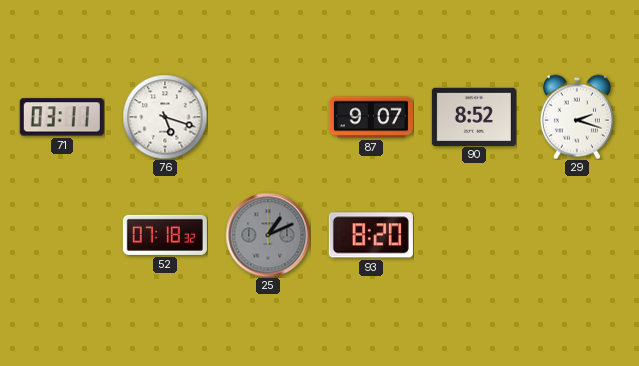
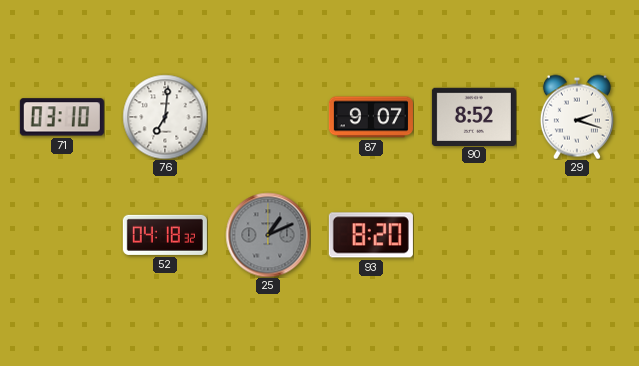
71: 03:11 -> 03:10
76: 5:18 -> 7:01
52: 07:18 -> 04:18
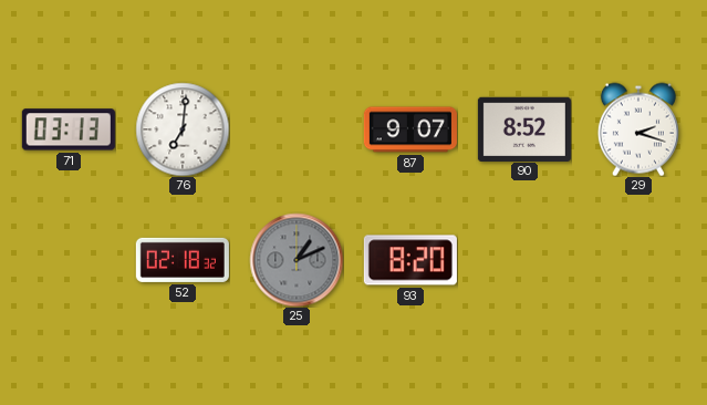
71: 03:10 -> 03:13
52: 04:18 -> 02:18
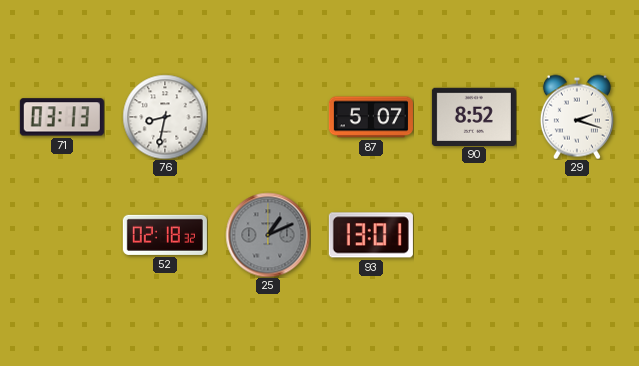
76: 7:01 -> 8:32
87: 9:07 -> 5:07
93: 8:20 -> 13:01
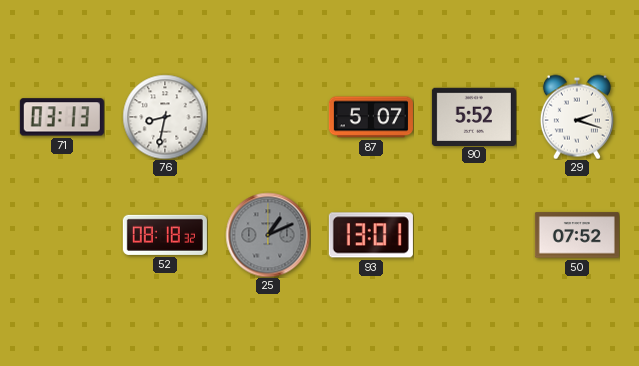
90: 8:52 -> 5:52
52: 02:18 -> 08:18
50: none -> 07:52
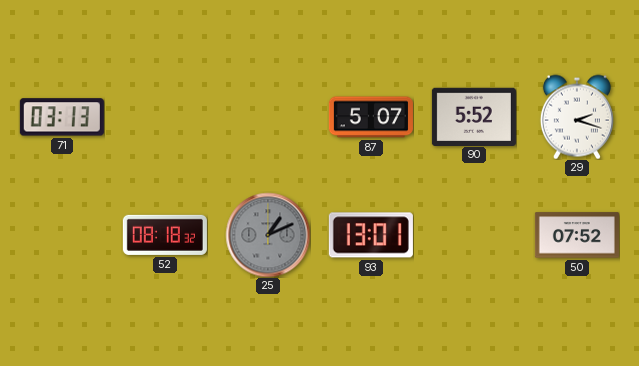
76: 8:32 -> none
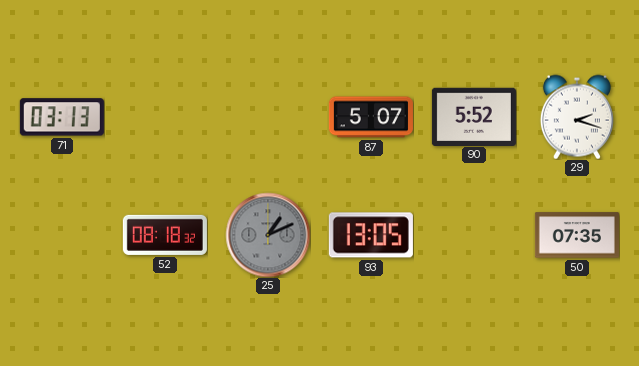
93: 13:01 -> 13:05
50: 07:52 -> 07:35
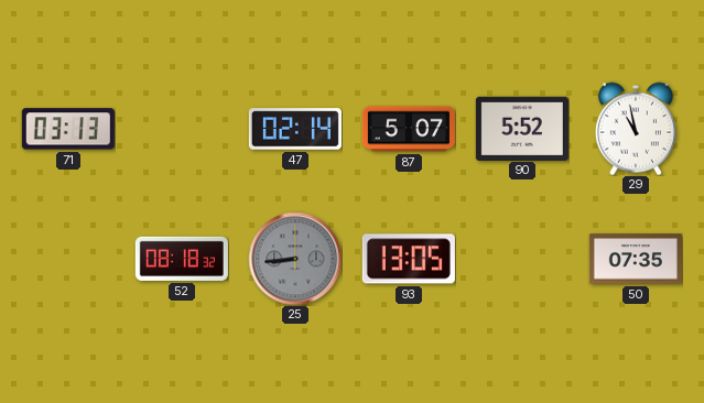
47: none -> 02:14
29: 2:18 -> 10:58
25: 1:11 -> 8:44
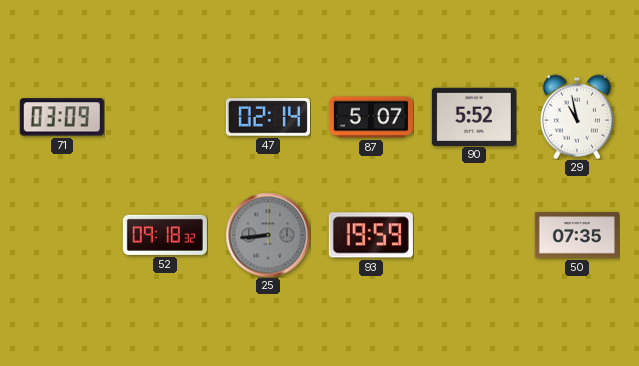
71: 03:13 -> 03:09
52: 08:18 -> 09:18
93: 13:05 -> 19:59
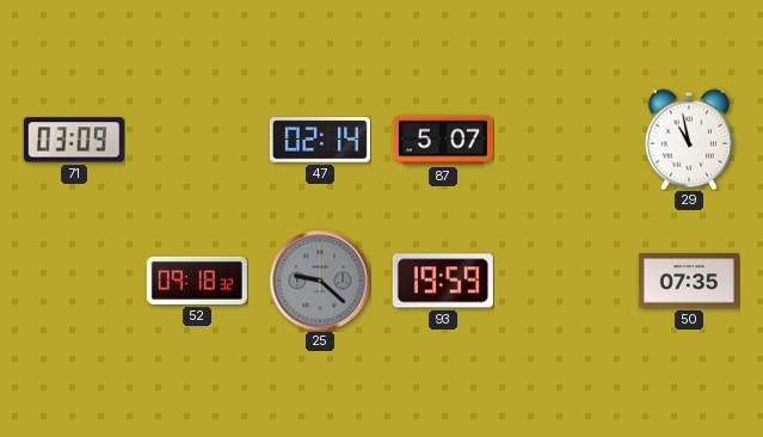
90: 5:52 -> none
25: 8:44 -> 9:22
